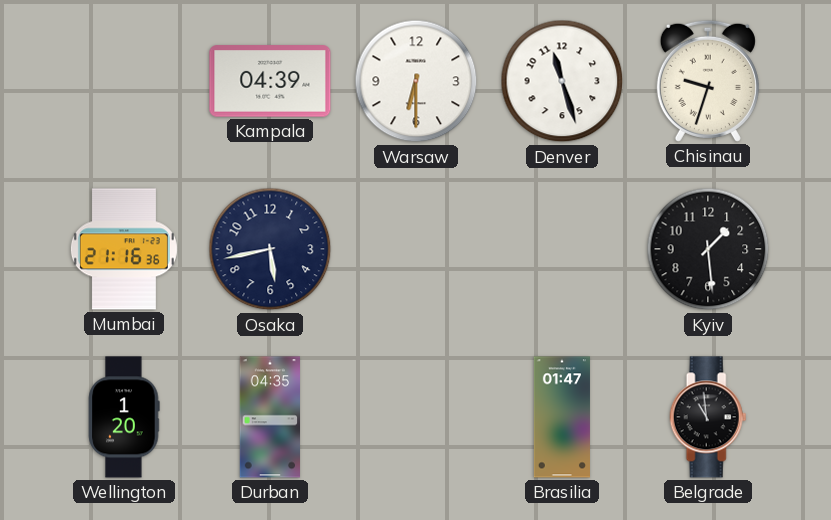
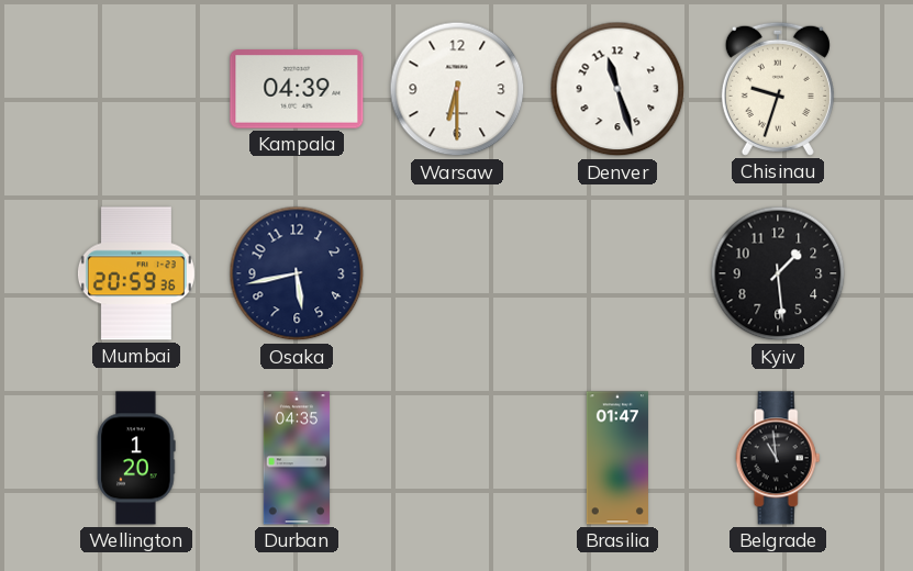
Mumbai: 21:16 -> 20:59
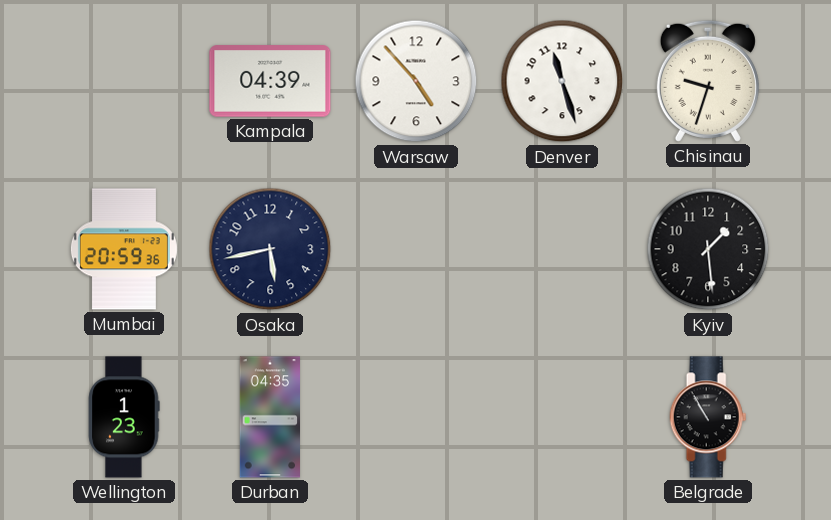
Warsaw: 6:30 -> 4:53
Wellington: 1:20 -> 1:23
Brasilia: 01:47 -> none
Belgrade: 10:59 -> 10:55
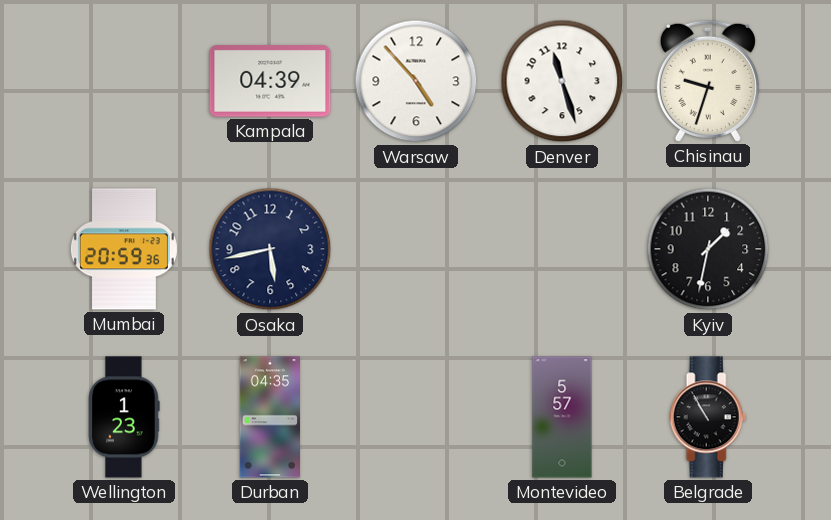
Kyiv: 1:29 -> 1:32
Montevideo: none -> 5:57
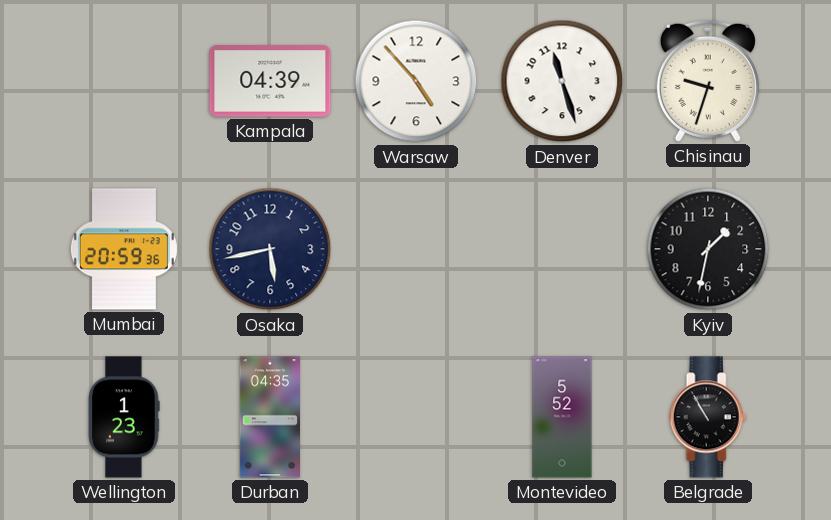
Montevideo: 5:57 -> 5:52
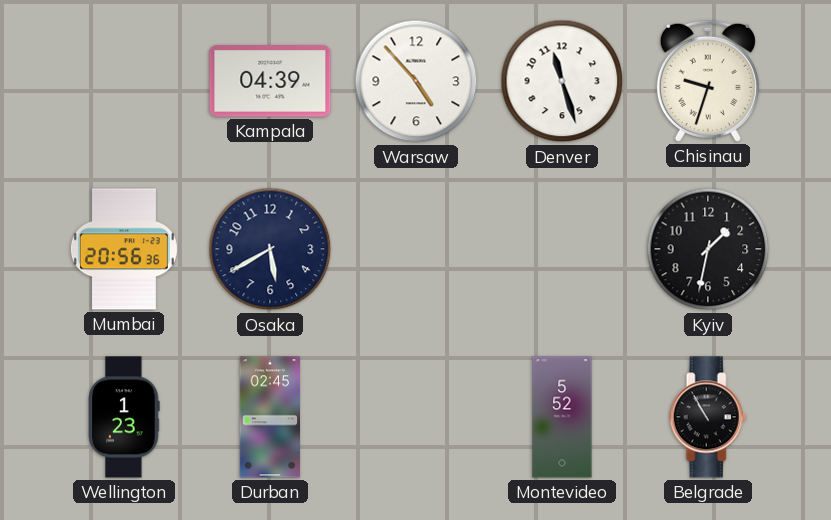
Mumbai: 20:59 -> 20:56
Osaka: 5:43 -> 5:40
Durban: 04:35 -> 02:45
